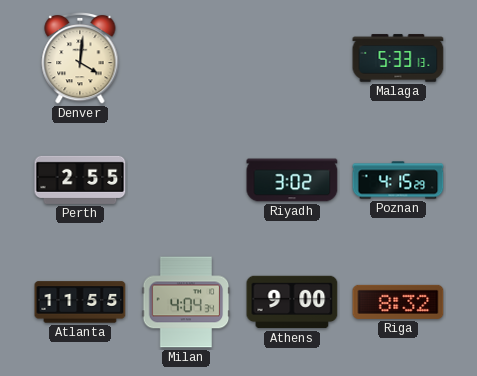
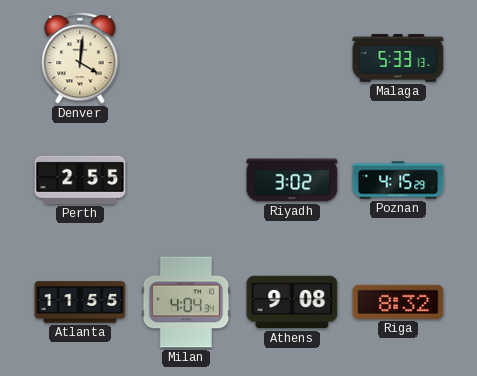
Athens: 9:00 -> 9:08
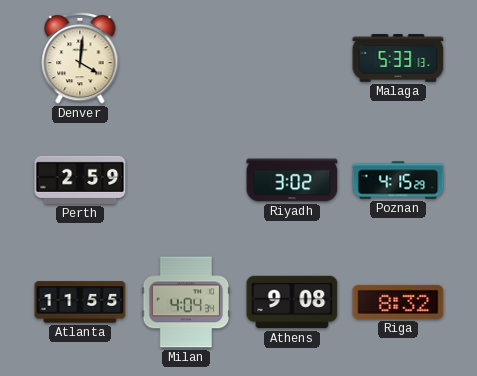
Perth: 2:55 -> 2:59
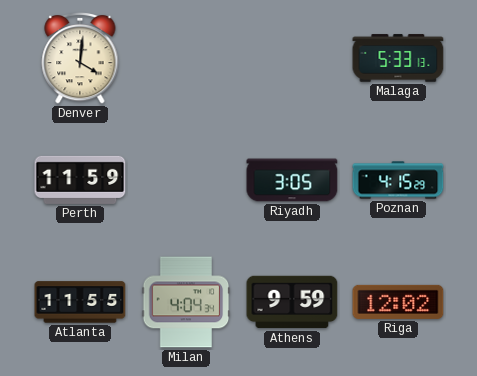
Perth: 2:59 -> 11:59
Riyadh: 3:02 -> 3:05
Athens: 9:08 -> 9:59
Riga: 8:32 -> 12:02
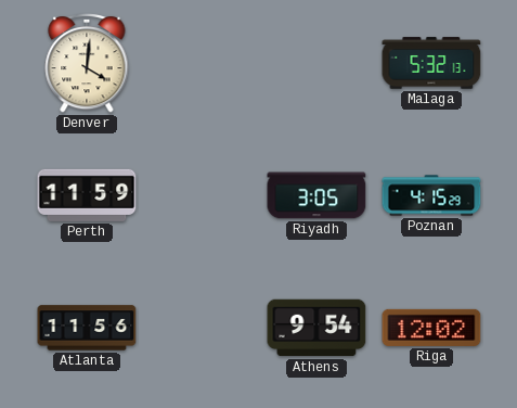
Malaga: 5:33 -> 5:32
Atlanta: 11:55 -> 11:56
Milan: 4:04 -> none
Athens: 9:59 -> 9:54
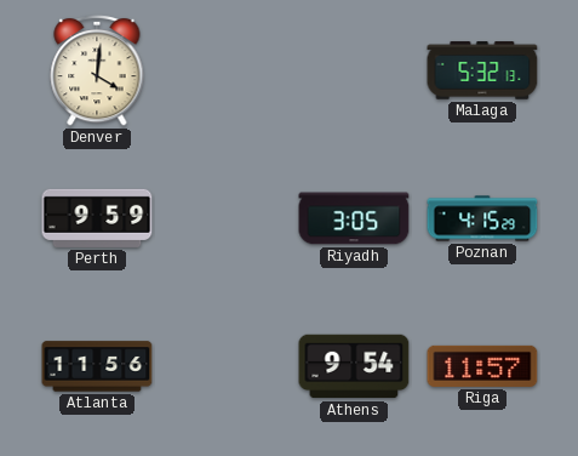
Perth: 11:59 -> 9:59
Riga: 12:02 -> 11:57
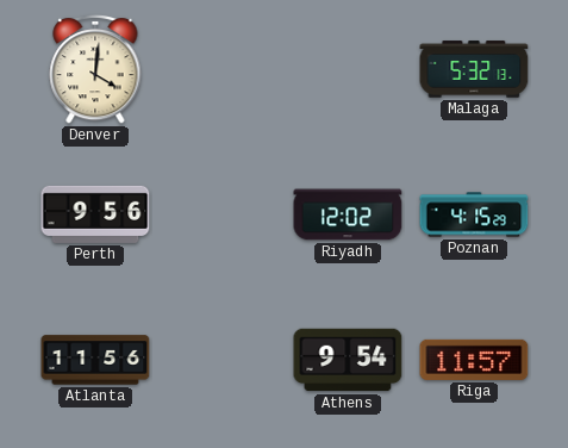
Perth: 9:59 -> 9:56
Riyadh: 3:05 -> 12:02
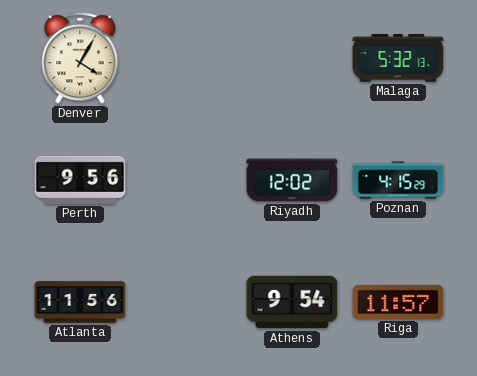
Denver: 4:01 -> 4:05
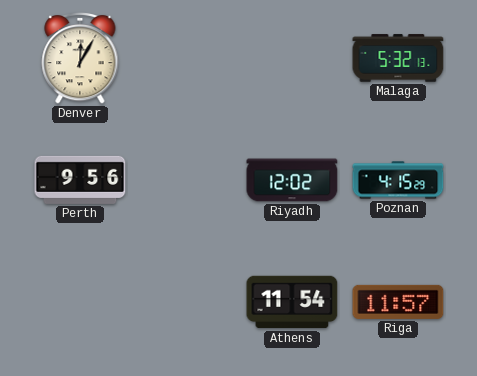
Denver: 4:05 -> 12:05
Atlanta: 11:56 -> none
Athens: 9:54 -> 11:54
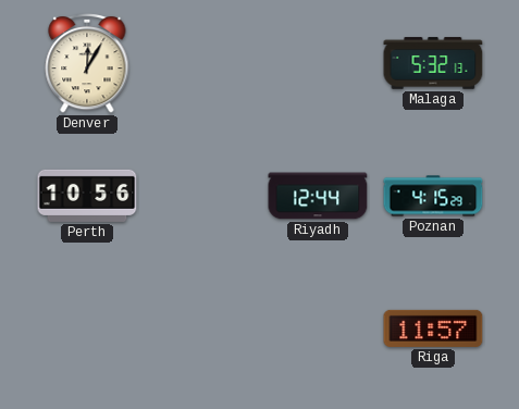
Perth: 9:56 -> 10:56
Riyadh: 12:02 -> 12:44
Athens: 11:54 -> none
